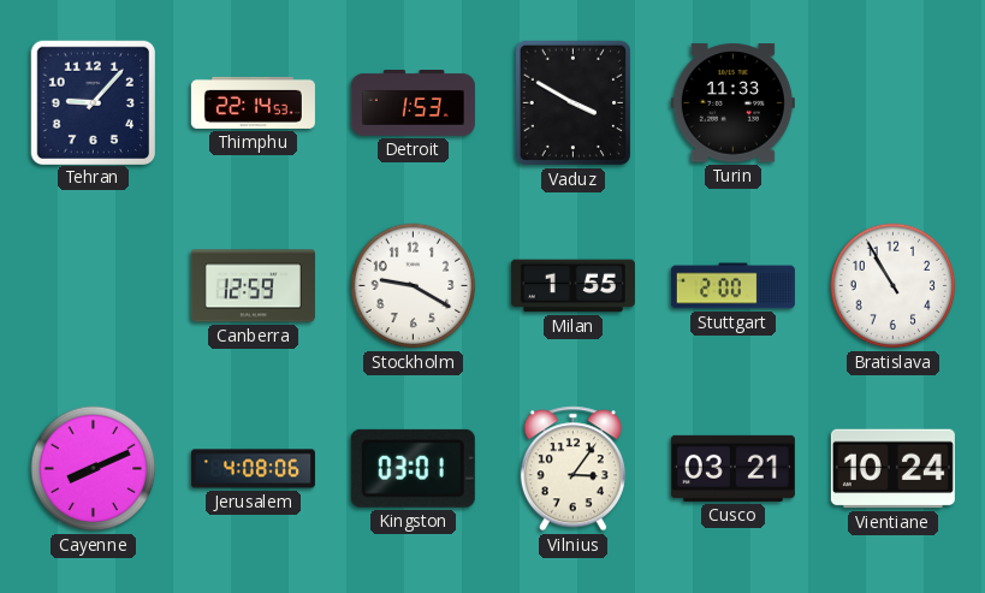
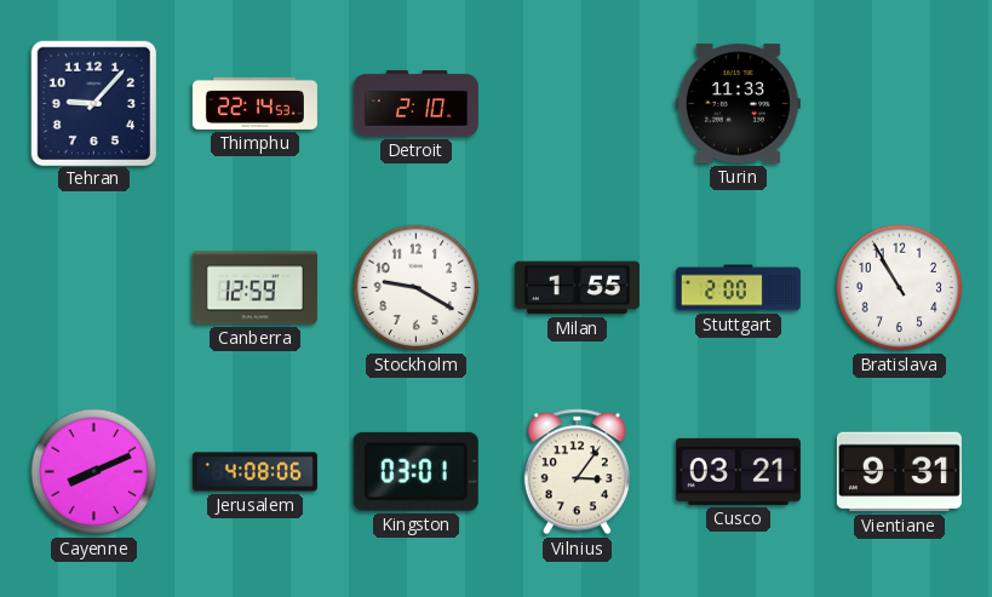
Detroit: 1:53 -> 2:10
Vaduz: 3:50 -> none
Vientiane: 10:24 -> 9:31
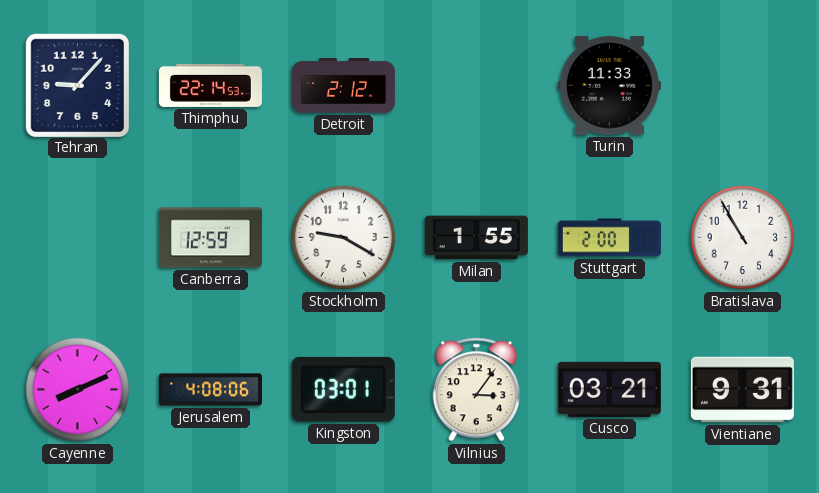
Detroit: 2:10 -> 2:12
